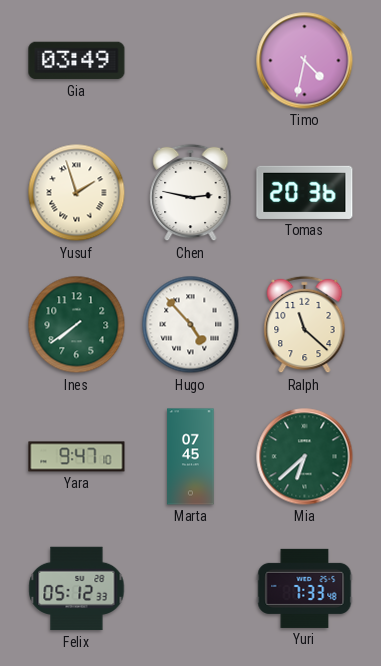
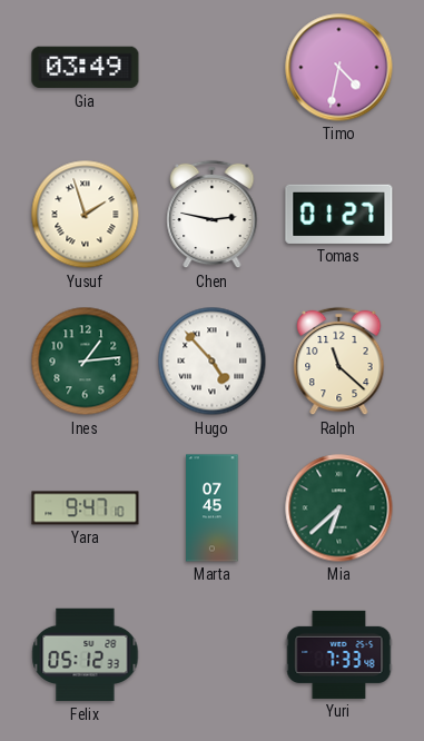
Tomas: 20:36 -> 01:27
Ines: 7:39 -> 1:14
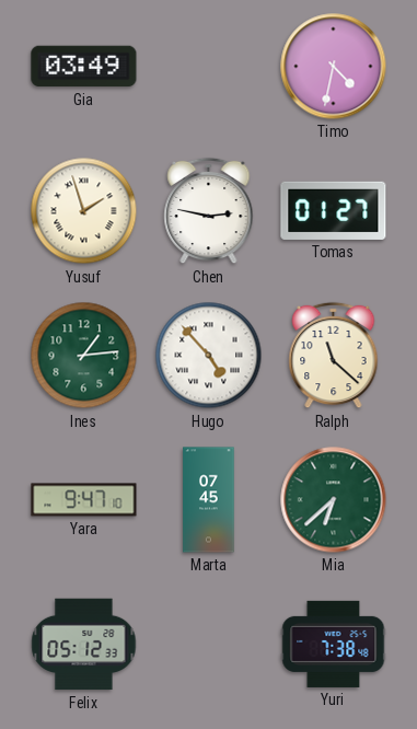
Yuri: 7:33 -> 7:38
